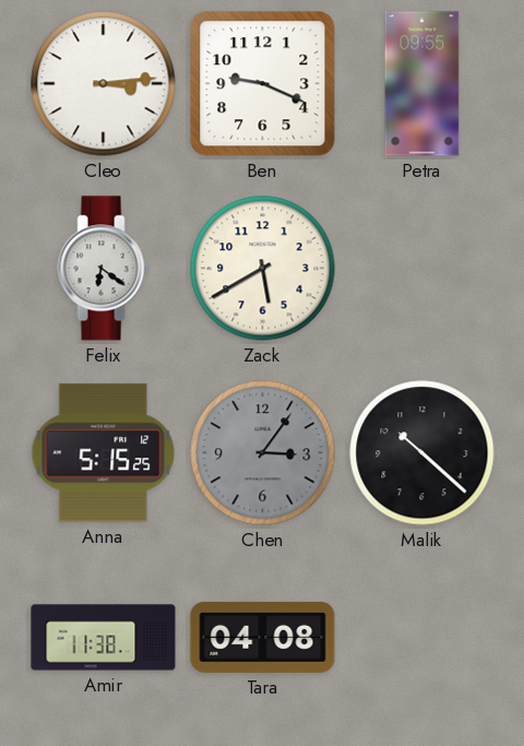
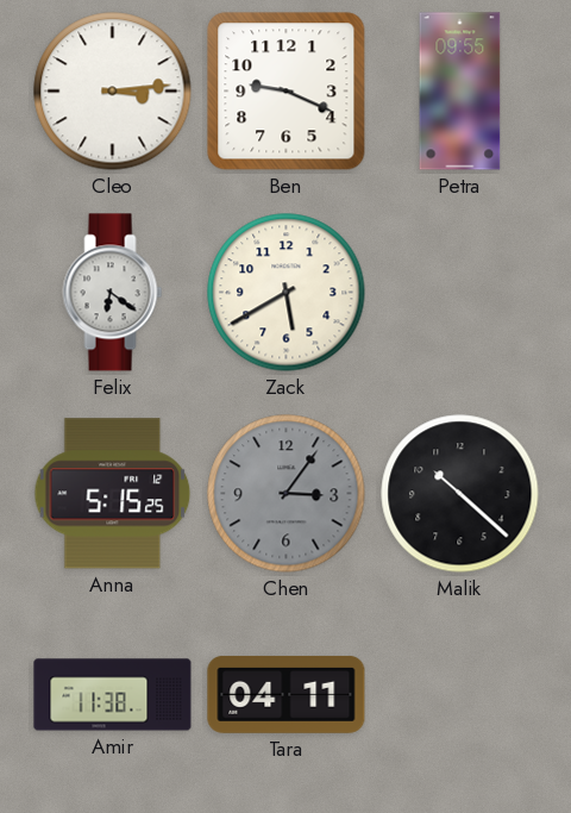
Tara: 04:08 -> 04:11
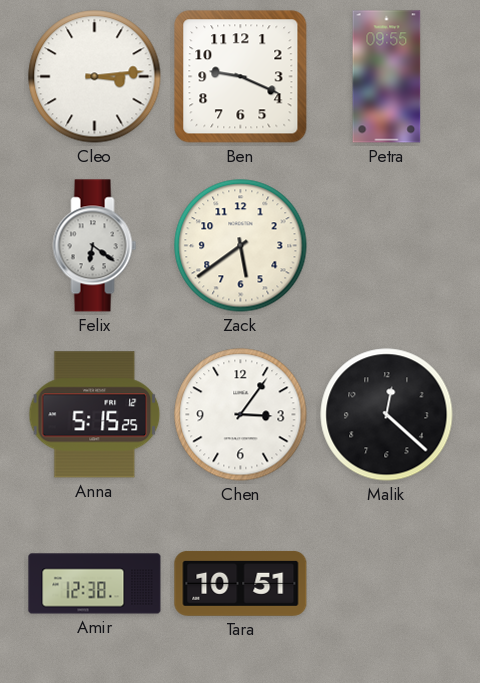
Zack: 5:40 -> 5:39
Chen dial: grey -> white
Malik: 10:22 -> 12:22
Amir: 11:38 -> 12:38
Tara: 04:11 -> 10:51
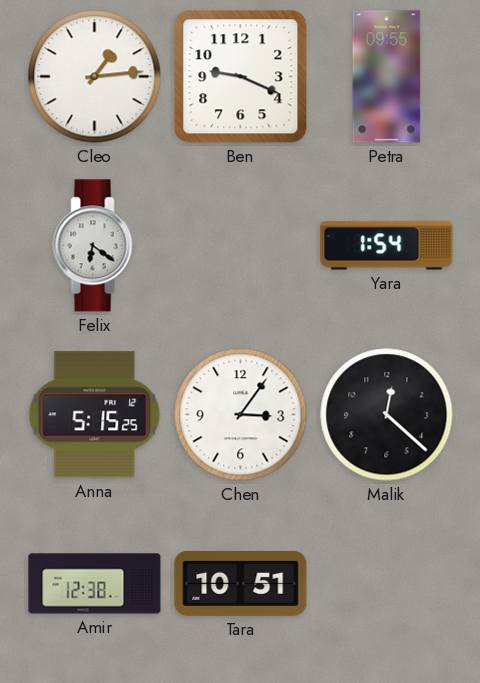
Cleo: 3:14 -> 1:14
Zack: 5:39 -> none
Yara: none -> 1:54
